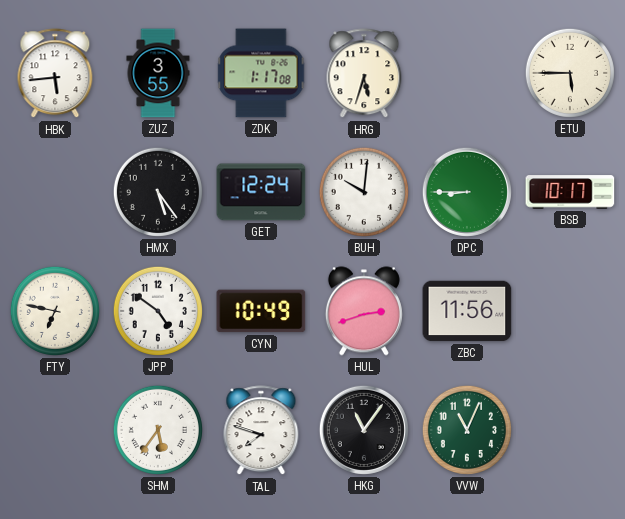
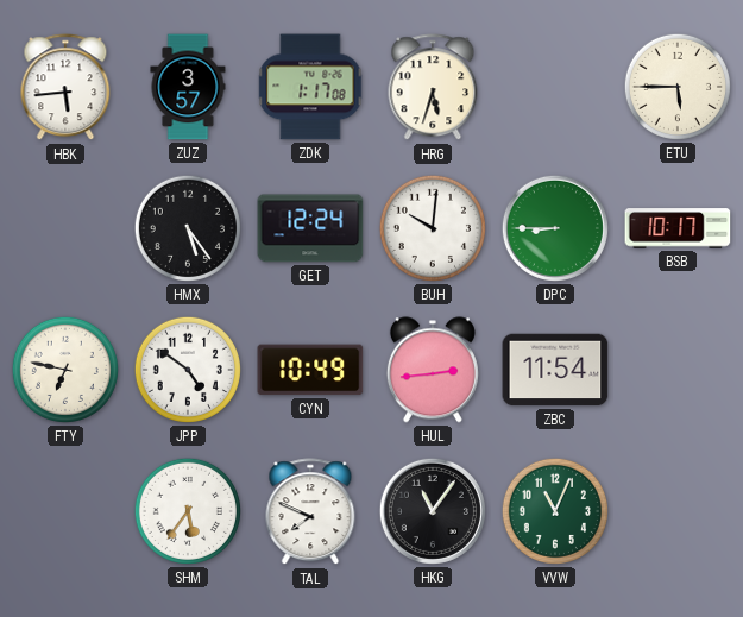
ZUZ: 3:55 -> 3:57
HUL: 2:42 -> 2:44
ZBC: 11:56 -> 11:54
TAL: 7:48 -> 7:49
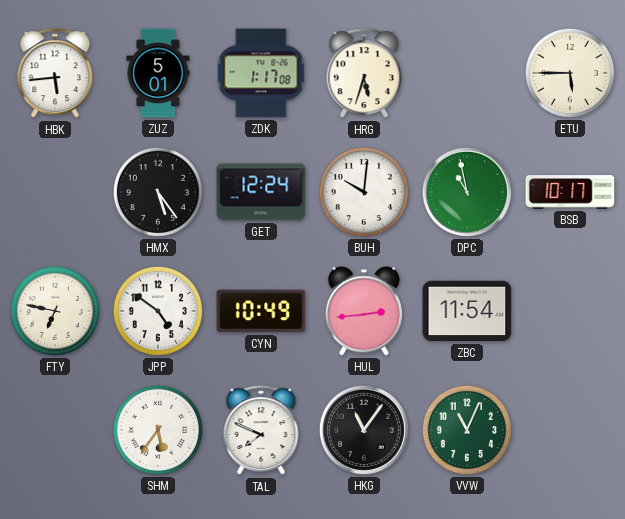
ZUZ: 3:57 -> 5:01
DPC: 8:45 -> 10:58
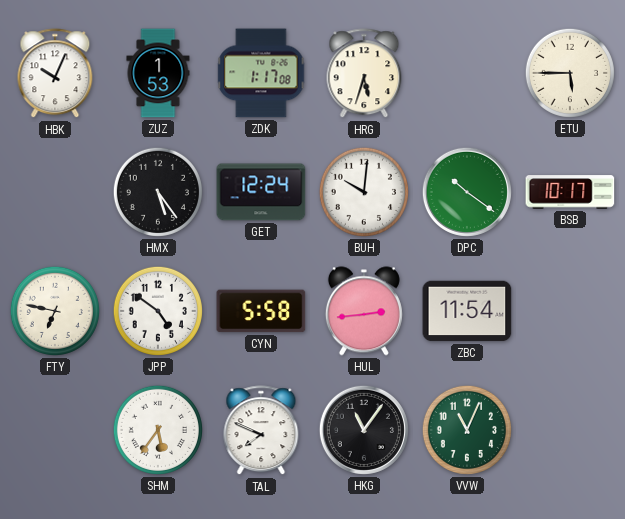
HBK: 5:44 -> 10:04
ZUZ: 5:01 -> 1:53
DPC: 10:58 -> 10:21
CYN: 10:49 -> 5:58
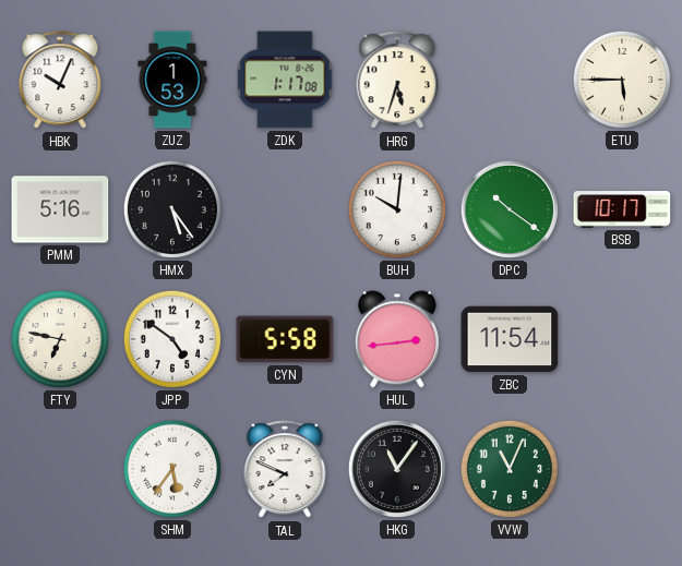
PMM: none -> 5:16
GET: 12:24 -> none
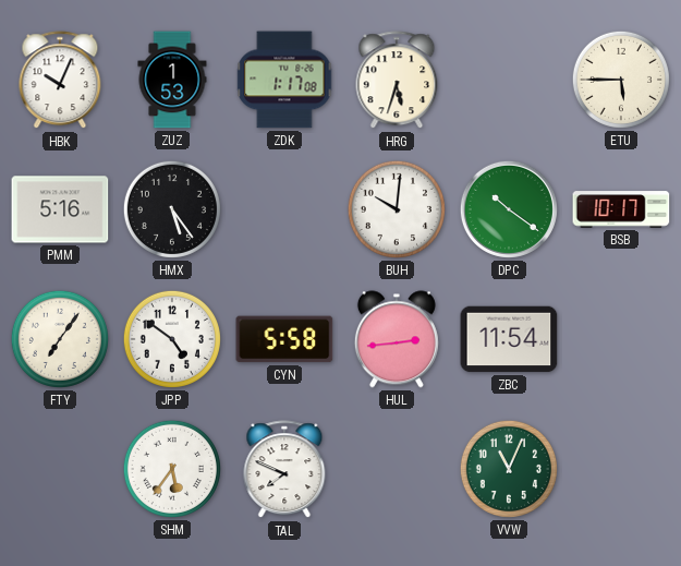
FTY: 6:47 -> 7:06
HKG: 11:06 -> none
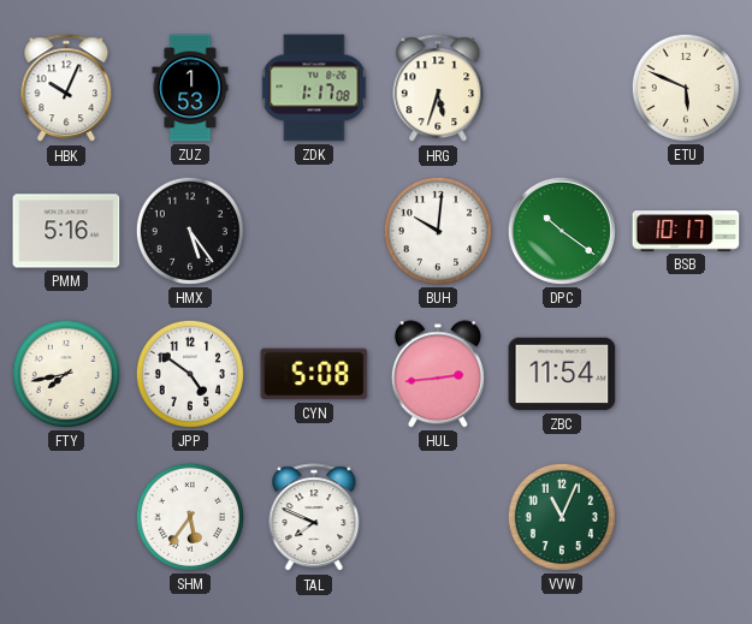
ETU: 5:45 -> 5:49
FTY: 7:06 -> 7:43
CYN: 5:58 -> 5:08
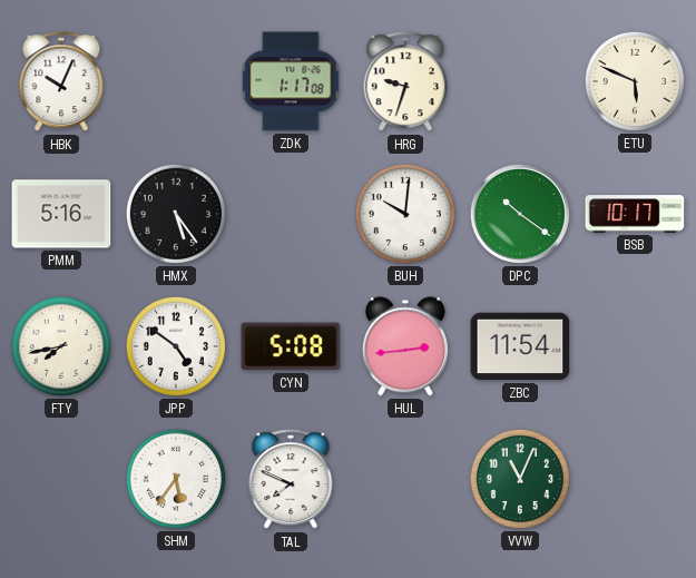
ZUZ: 1:53 -> none
HRG: 5:33 -> 9:33
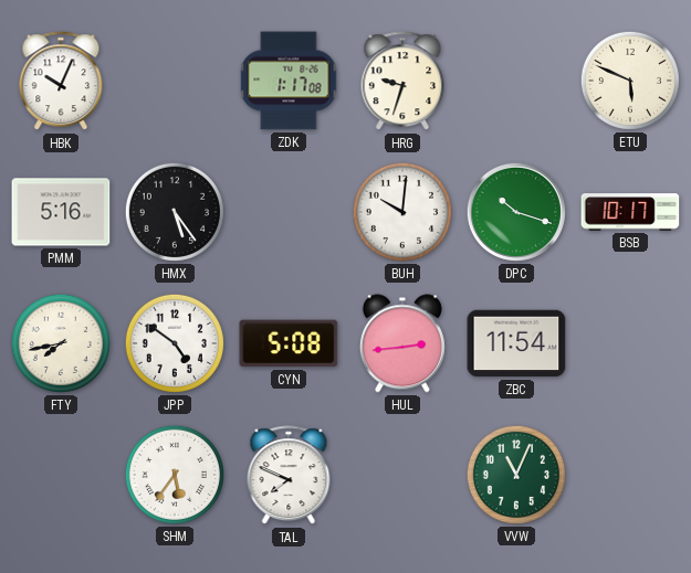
DPC: 10:21 -> 10:18
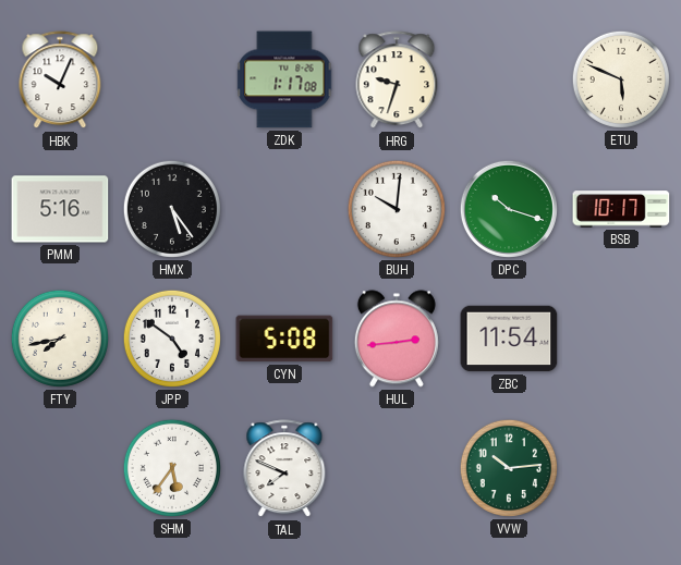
VVW: 11:04 -> 10:14
